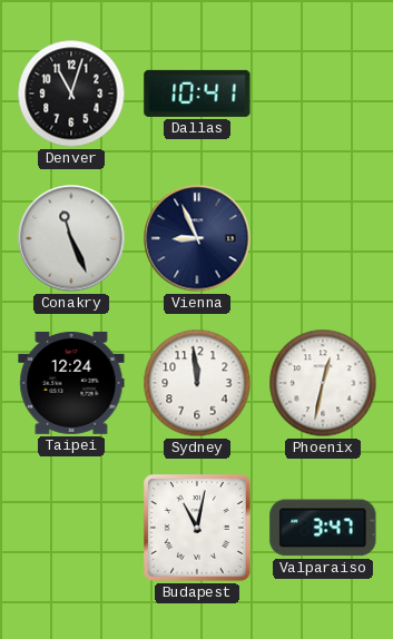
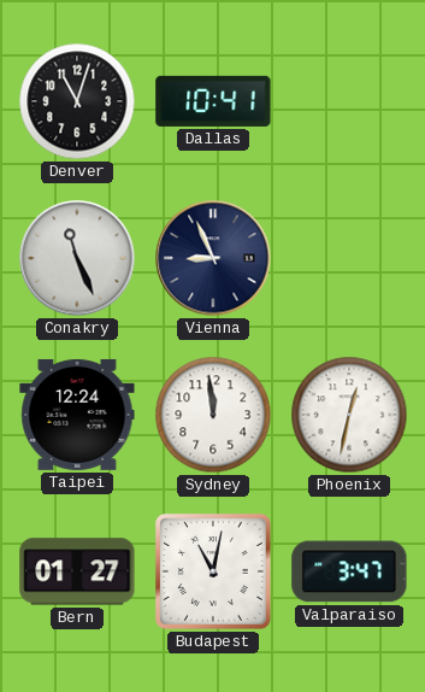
Bern: none -> 01:27
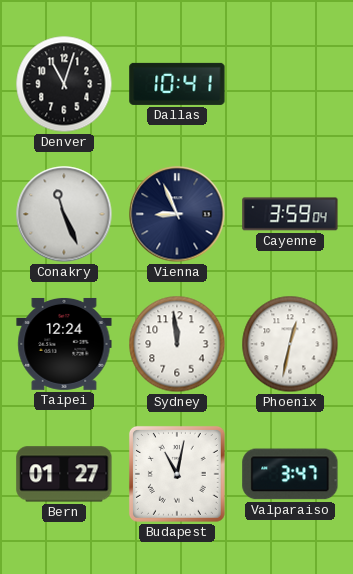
Cayenne: none -> 3:59
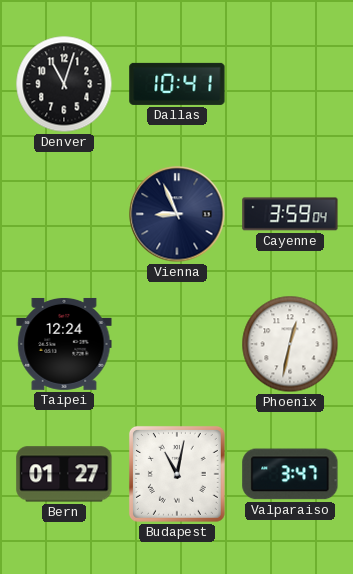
Conakry: 11:26 -> none
Sydney: 11:59 -> none
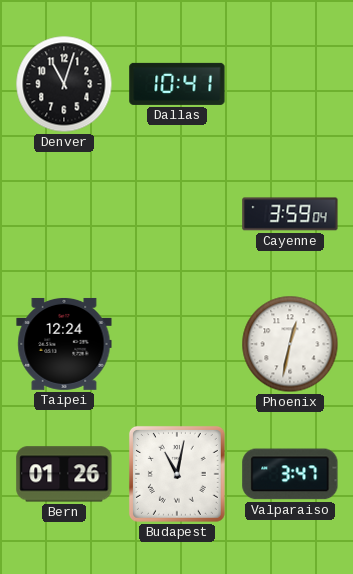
Vienna: 8:56 -> none
Bern: 01:27 -> 01:26
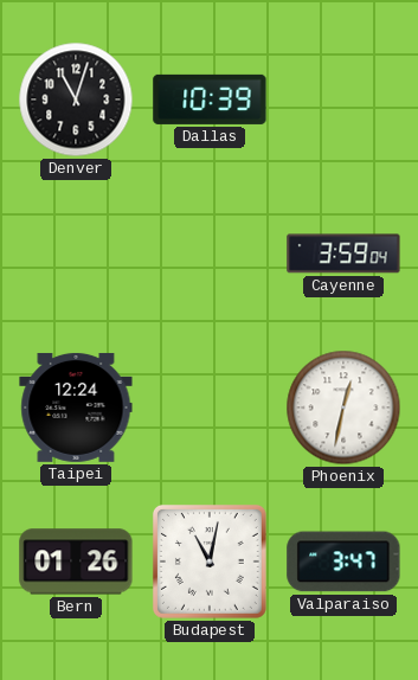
Dallas: 10:41 -> 10:39
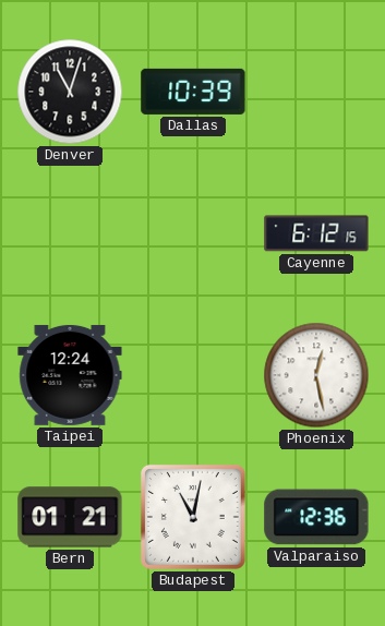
Cayenne: 3:59 -> 6:12
Phoenix: 12:32 -> 12:28
Bern: 01:26 -> 01:21
Valparaiso: 3:47 -> 12:36
